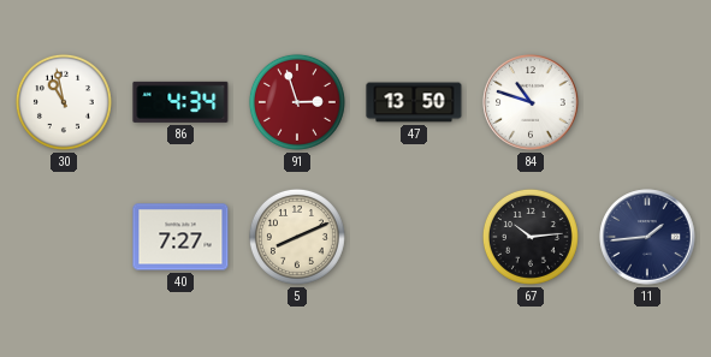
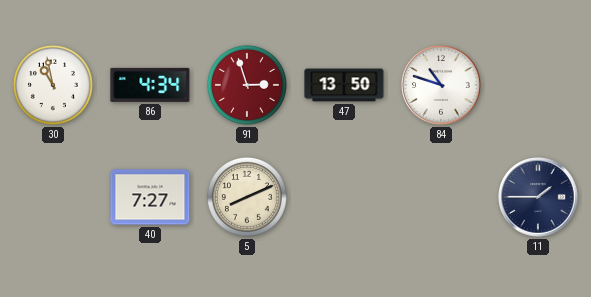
67: 10:14 -> none
11: 1:44 -> 1:45
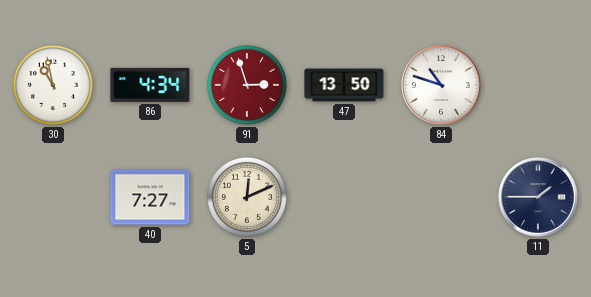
5: 8:11 -> 12:11
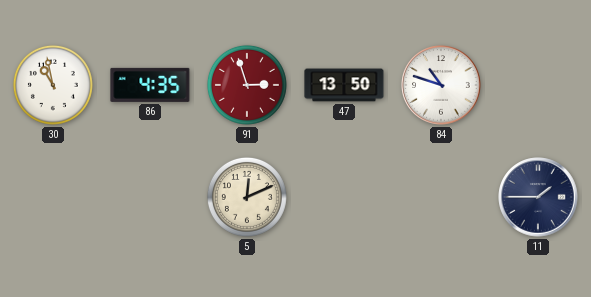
86: 4:34 -> 4:35
40: 7:27 -> none
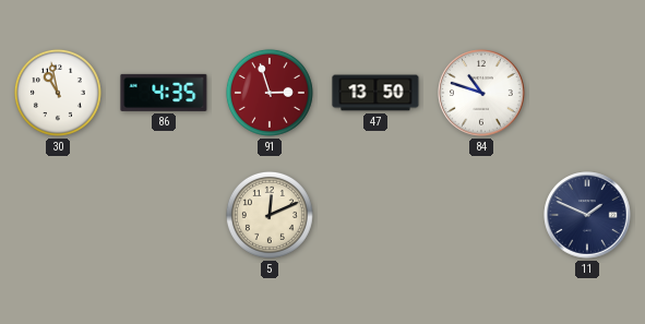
11: 1:45 -> 1:49
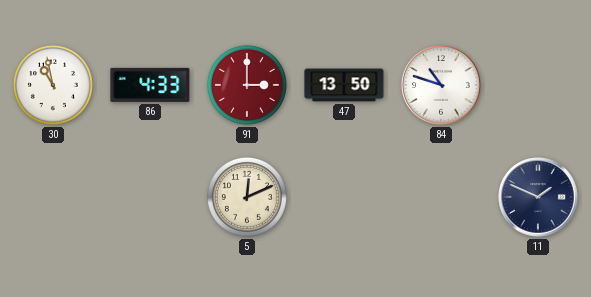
86: 4:35 -> 4:33
91: 2:57 -> 3:00
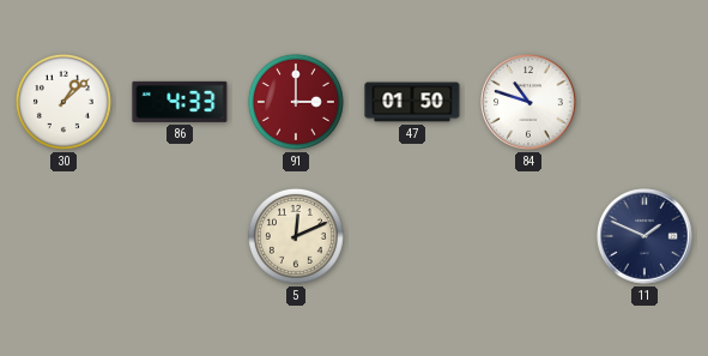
30: 10:58 -> 1:08
47: 13:50 -> 01:50
